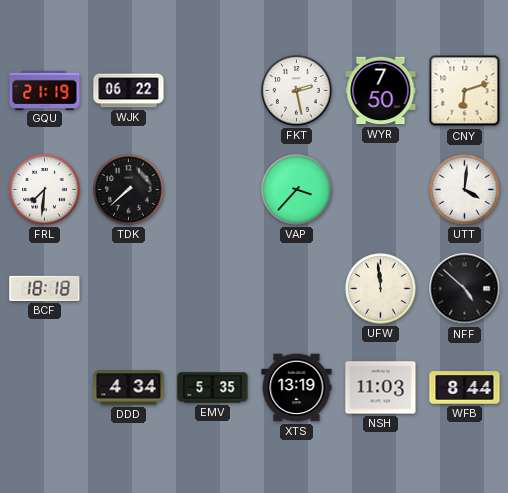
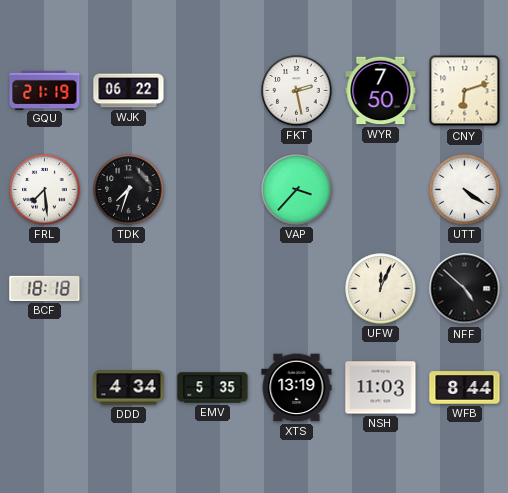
FRL: 7:31 -> 7:29
TDK: 7:38 -> 7:33
UTT: 4:01 -> 4:21
UFW: 11:59 -> 12:04
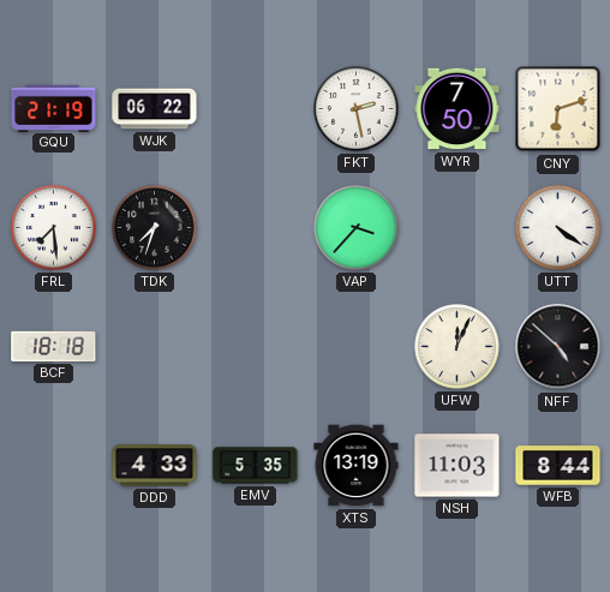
DDD: 4:34 -> 4:33
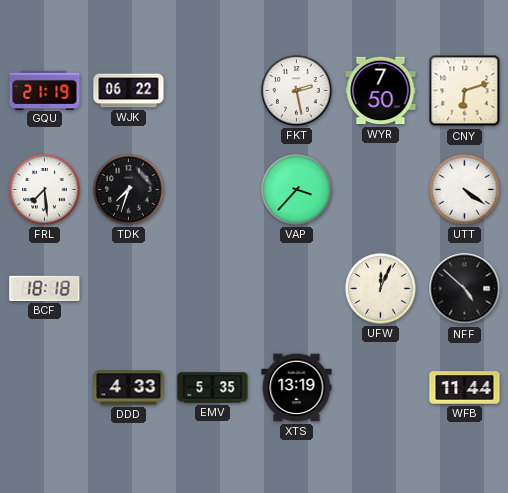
NSH: 11:03 -> none
WFB: 8:44 -> 11:44
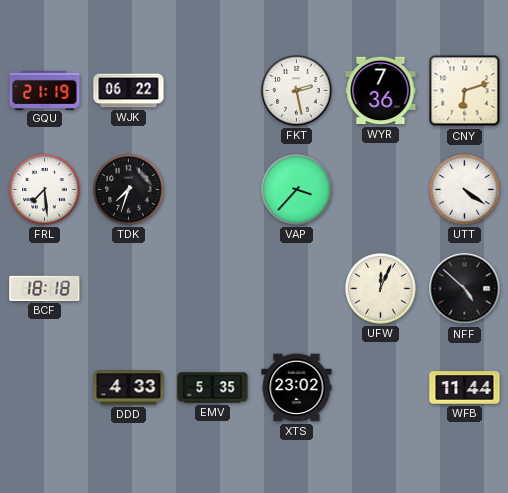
WYR: 7:50 -> 7:36
XTS: 13:19 -> 23:02
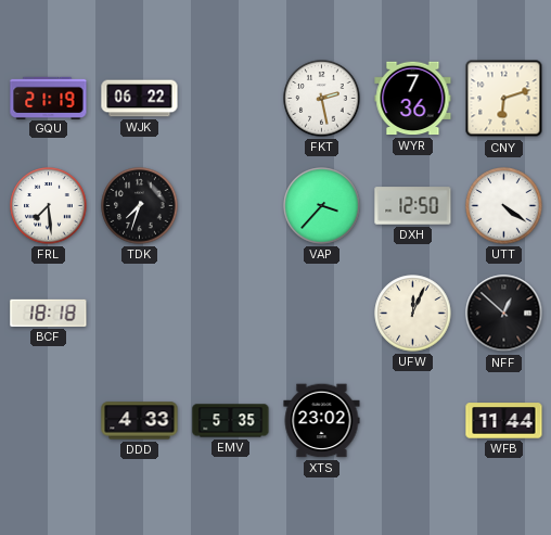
DXH: none -> 12:50
NFF: 4:52 -> 12:52
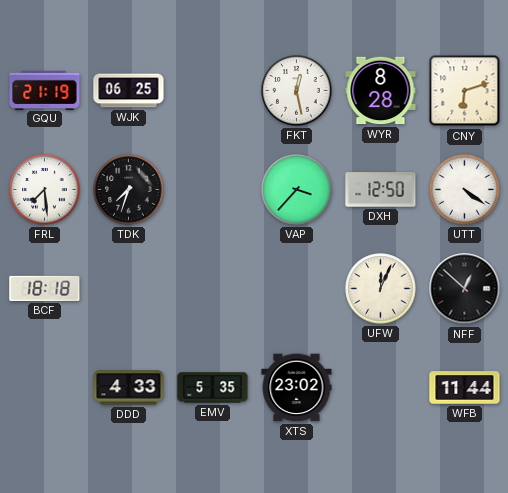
WJK: 06:22 -> 06:25
FKT: 2:28 -> 12:28
WYR: 7:36 -> 8:28
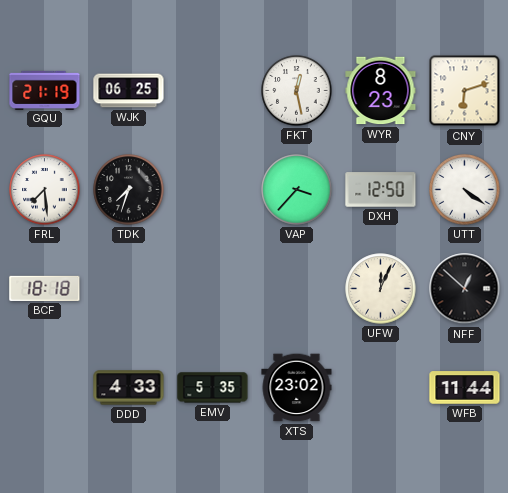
WYR: 8:28 -> 8:23
